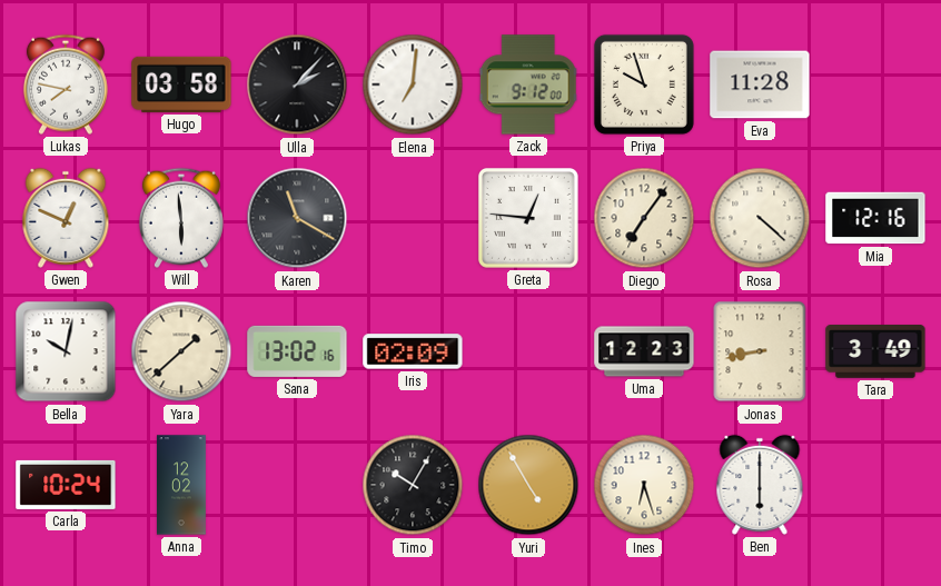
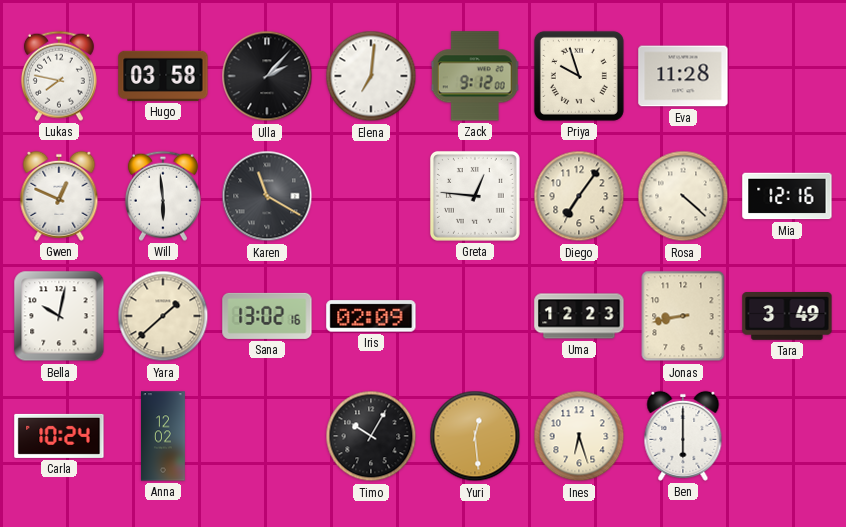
Yuri: 4:55 -> 12:29
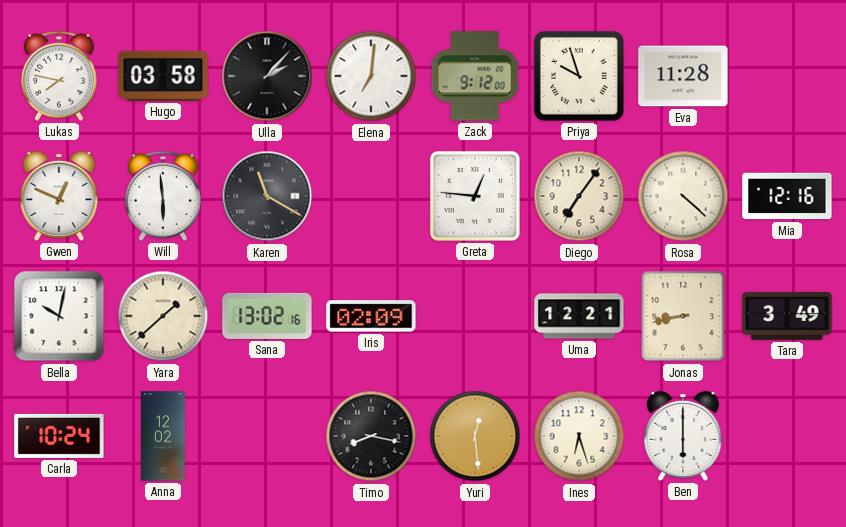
Uma: 12:23 -> 12:21
Timo: 10:05 -> 8:17
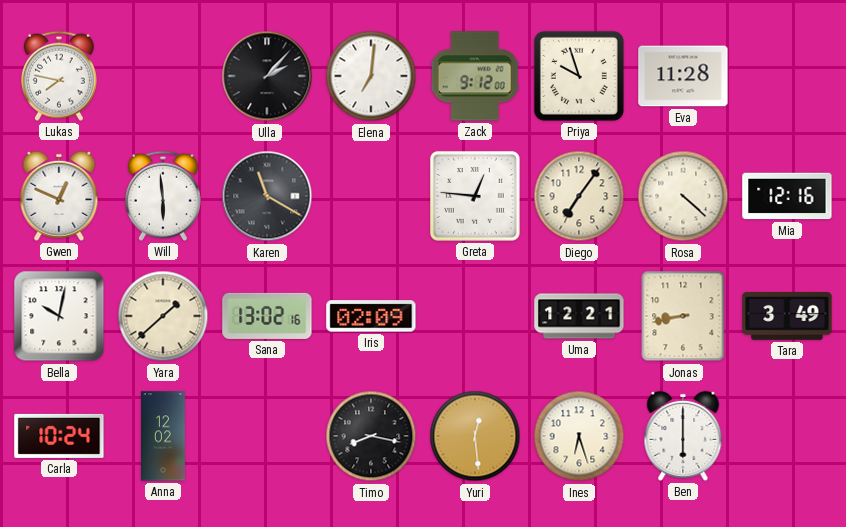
Hugo: 03:58 -> none
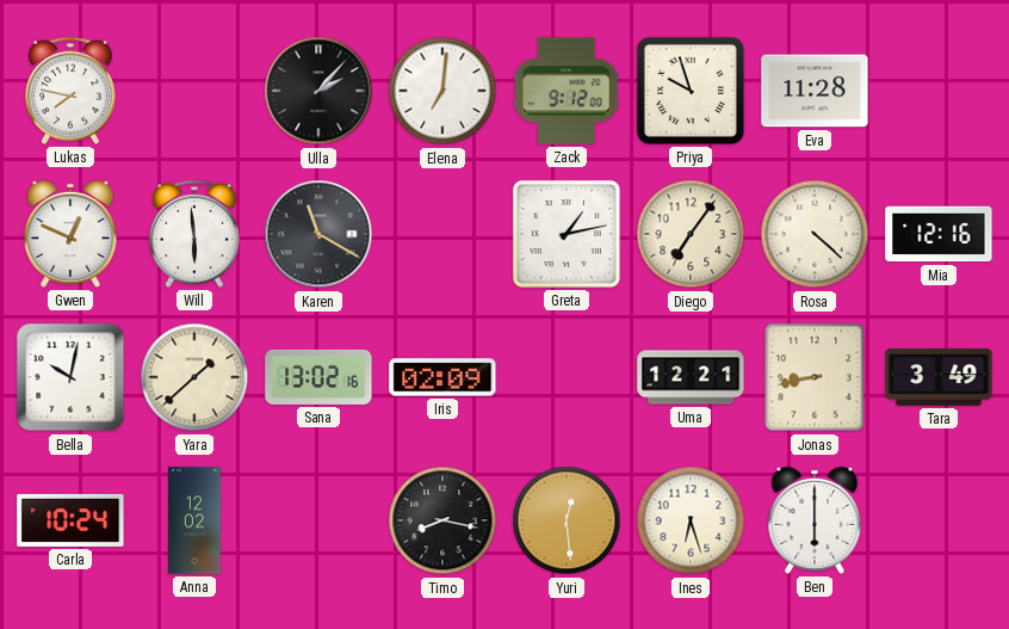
Greta: 12:46 -> 1:13
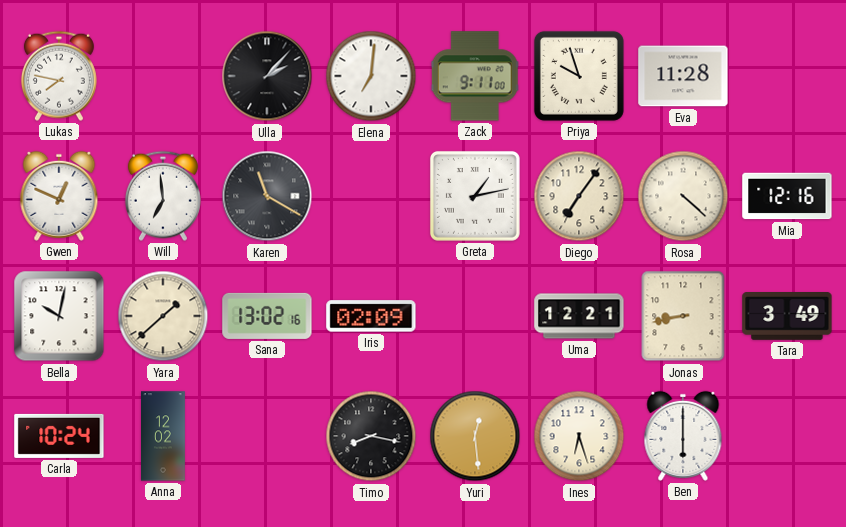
Zack: 9:12 -> 9:11
Will: 5:59 -> 6:59
